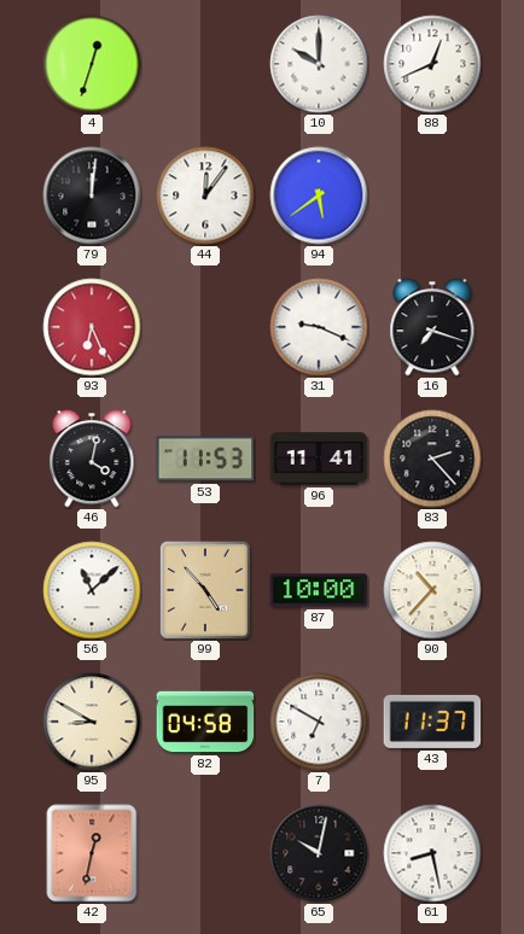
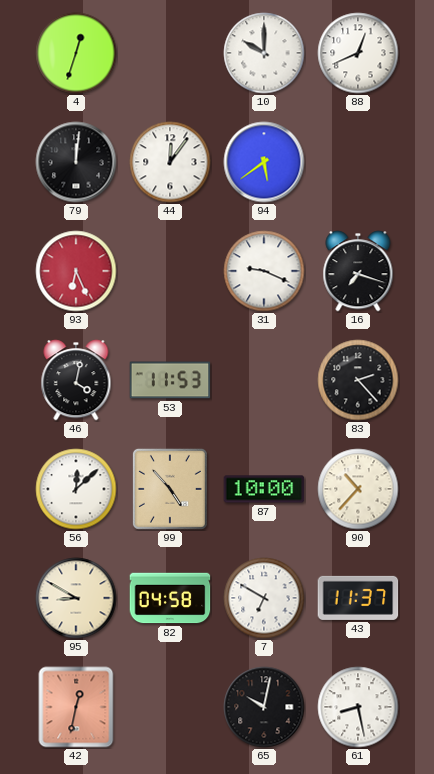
96: 11:41 -> none
56: 11:08 -> 12:08
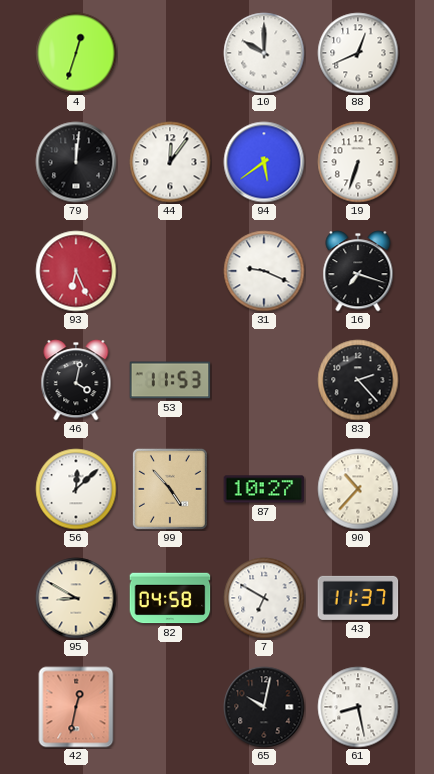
19: none -> 6:33
87: 10:00 -> 10:27
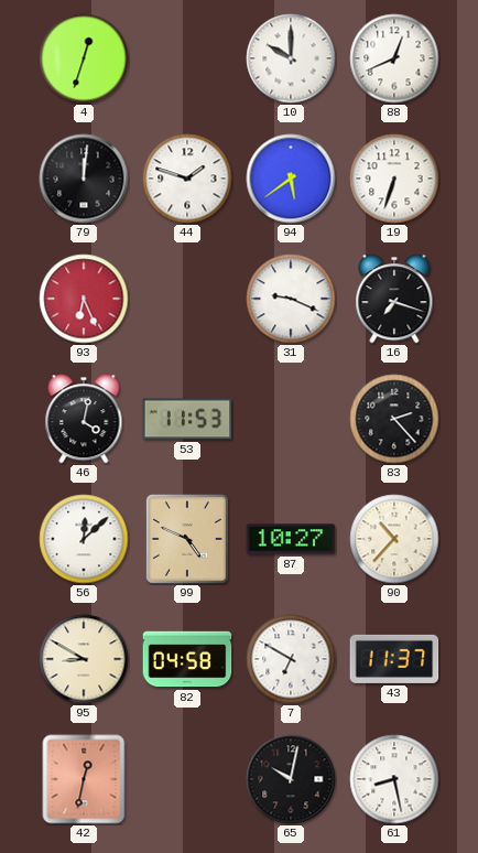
44: 12:06 -> 1:48
99: 4:53 -> 4:49
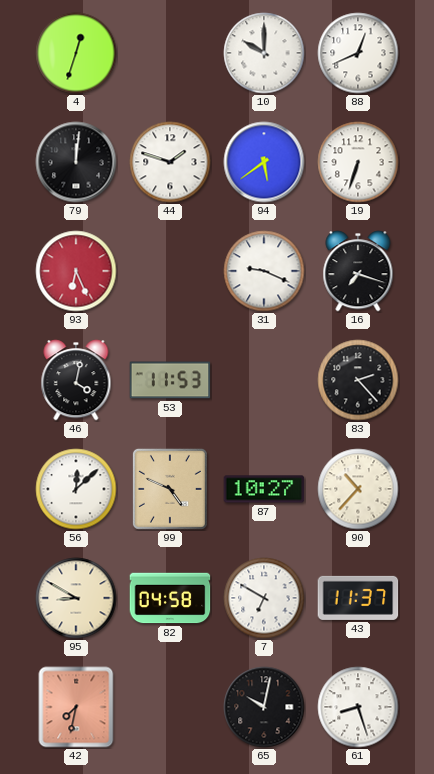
42: 12:32 -> 7:32
61: 8:28 -> 8:27
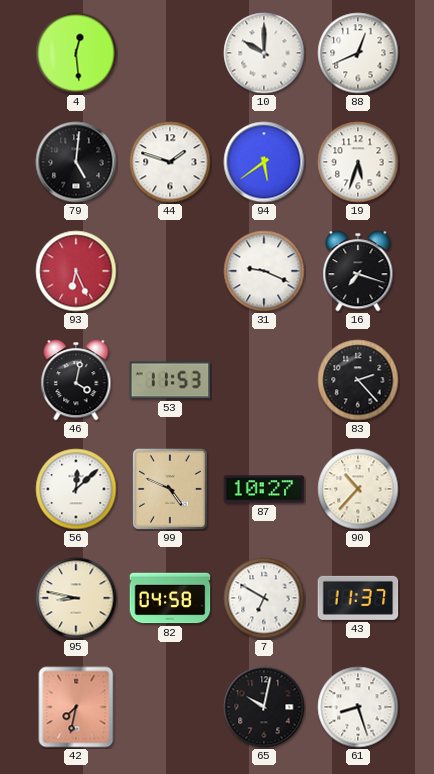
4: 12:33 -> 12:29
79: 12:01 -> 5:01
19: 6:33 -> 5:33
95: 8:50 -> 8:47
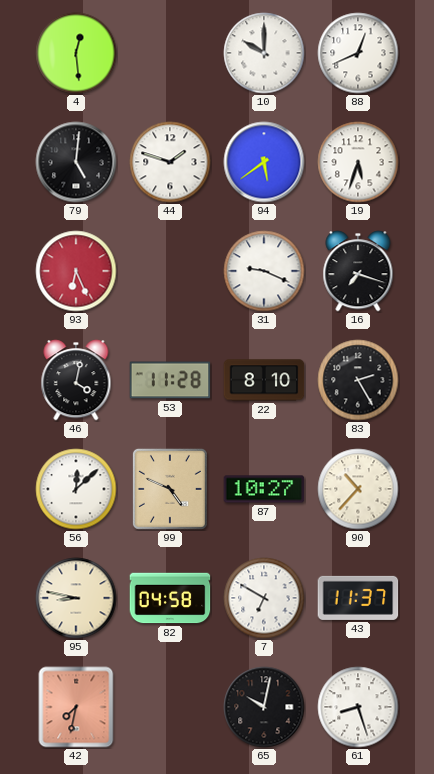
53: 11:53 -> 11:28
22: none -> 8:10
83: 2:23 -> 2:25
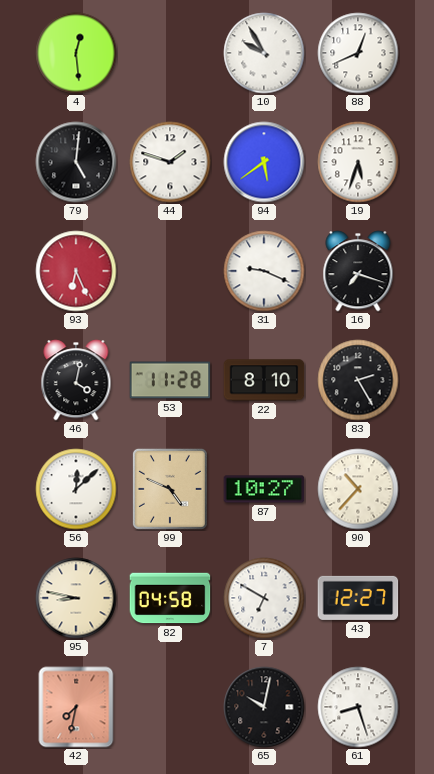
10: 10:00 -> 9:55
43: 11:37 -> 12:27
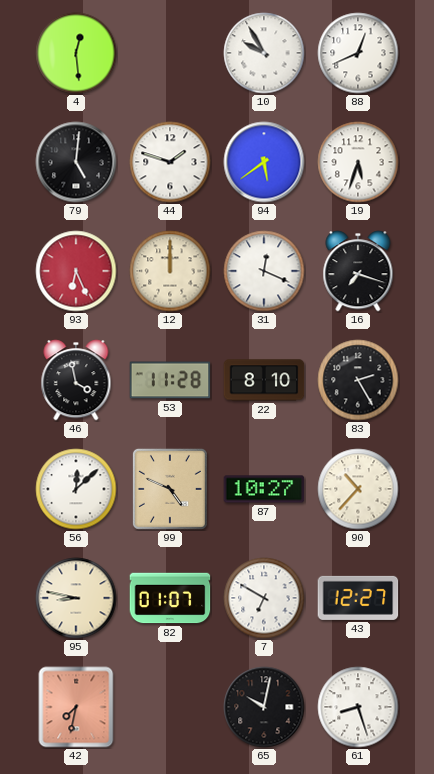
12: none -> 12:00
31: 9:19 -> 12:19
46: 4:02 -> 3:58
82: 04:58 -> 01:07
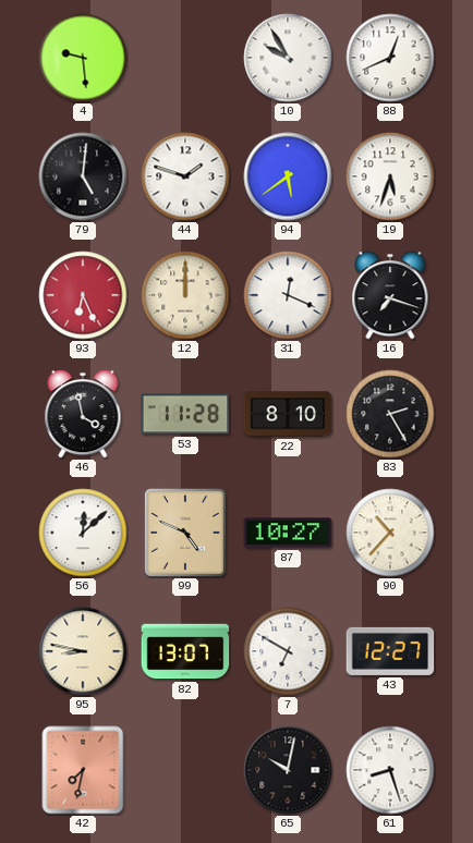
4: 12:29 -> 9:29
82: 01:07 -> 13:07
